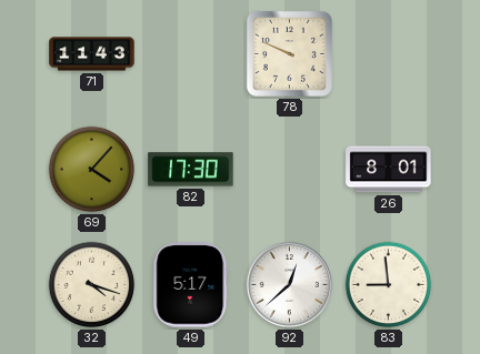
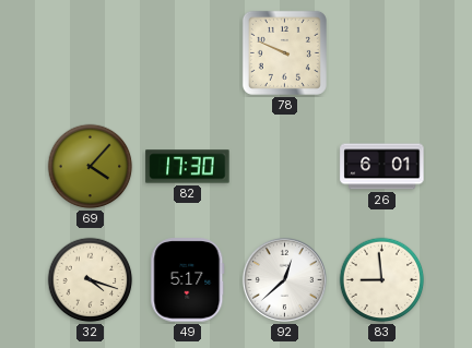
71: 11:43 -> none
26: 8:01 -> 6:01
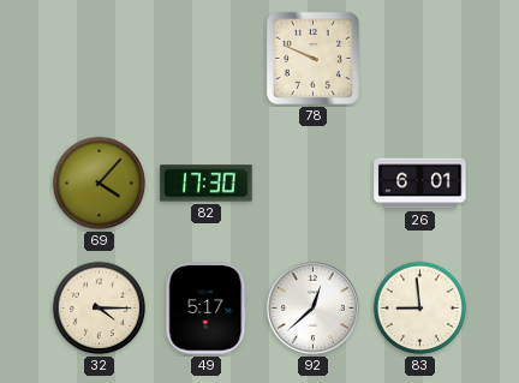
32: 4:18 -> 4:15
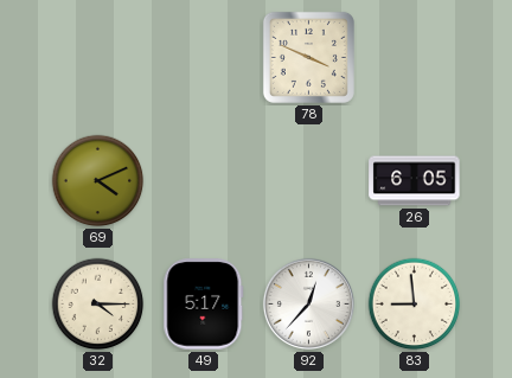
78: 9:49 -> 3:49
69: 4:07 -> 4:11
82: 17:30 -> none
26: 6:01 -> 6:05
92: 12:38 -> 12:37
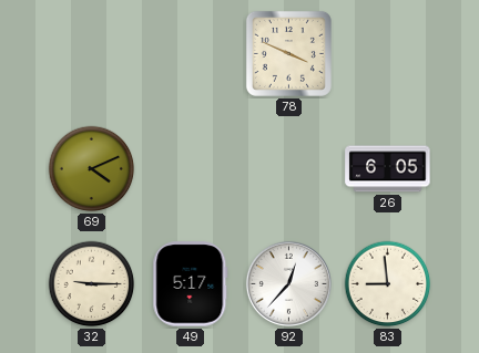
32: 4:15 -> 9:15
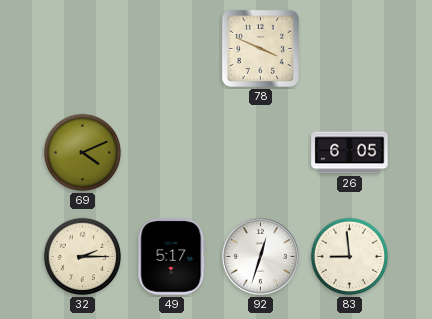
32: 9:15 -> 2:15
92: 12:37 -> 12:33
